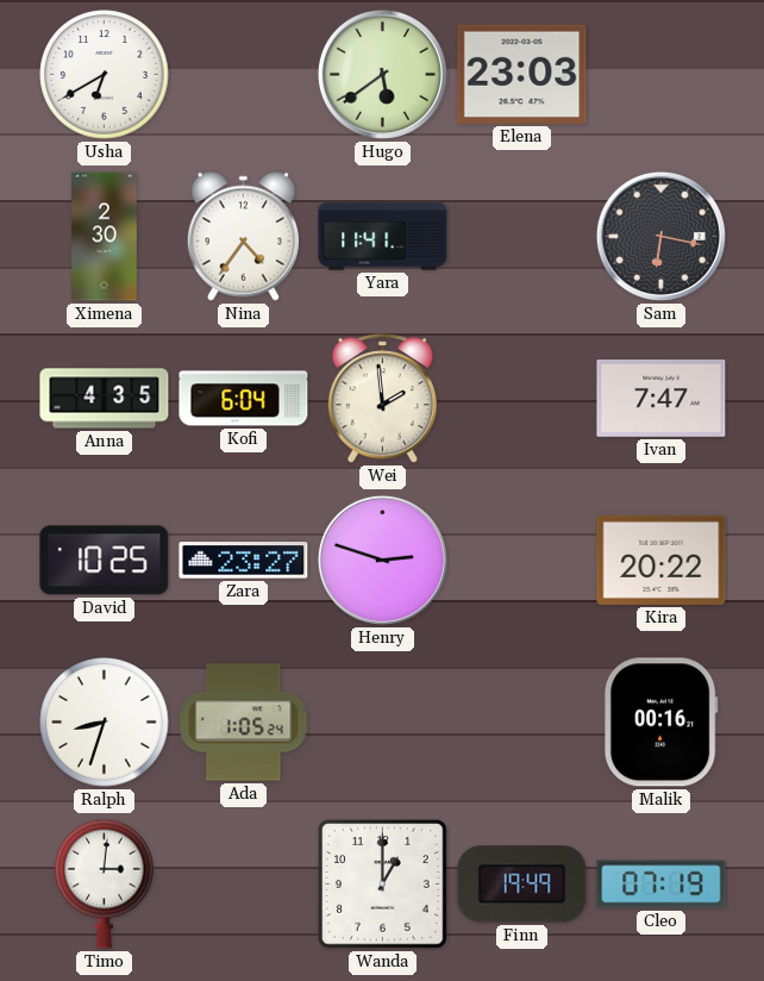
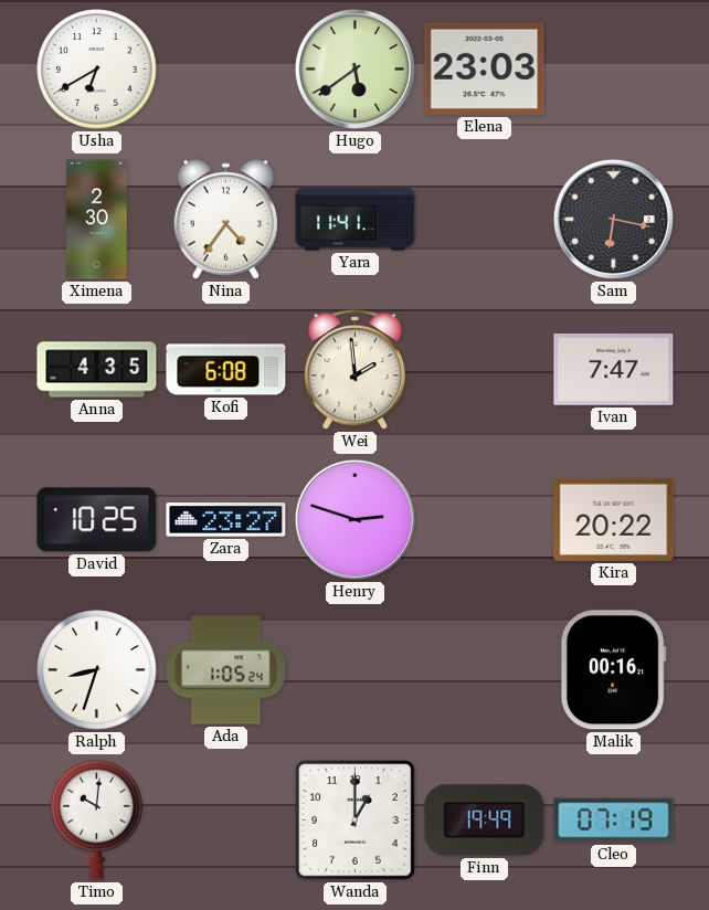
Kofi: 6:04 -> 6:08
Timo: 3:01 -> 10:01
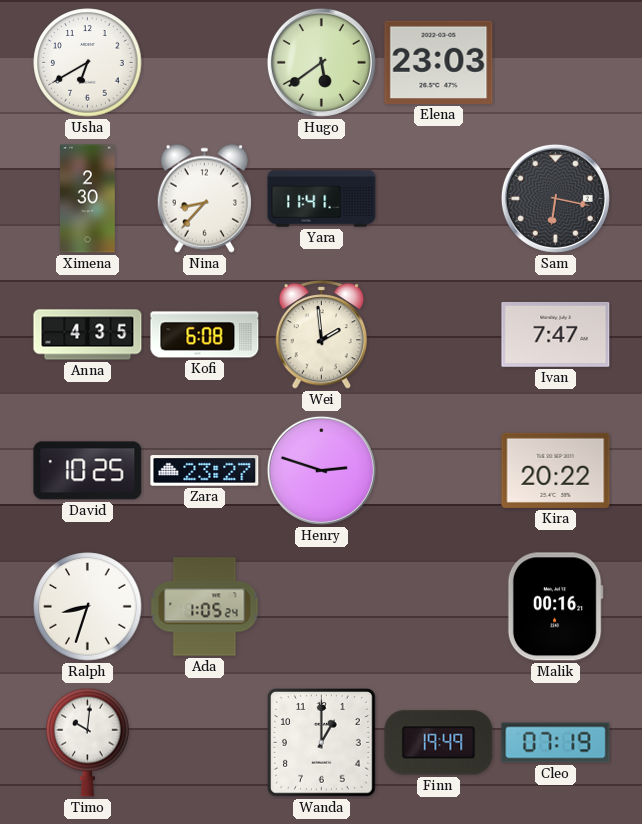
Nina: 4:36 -> 8:37
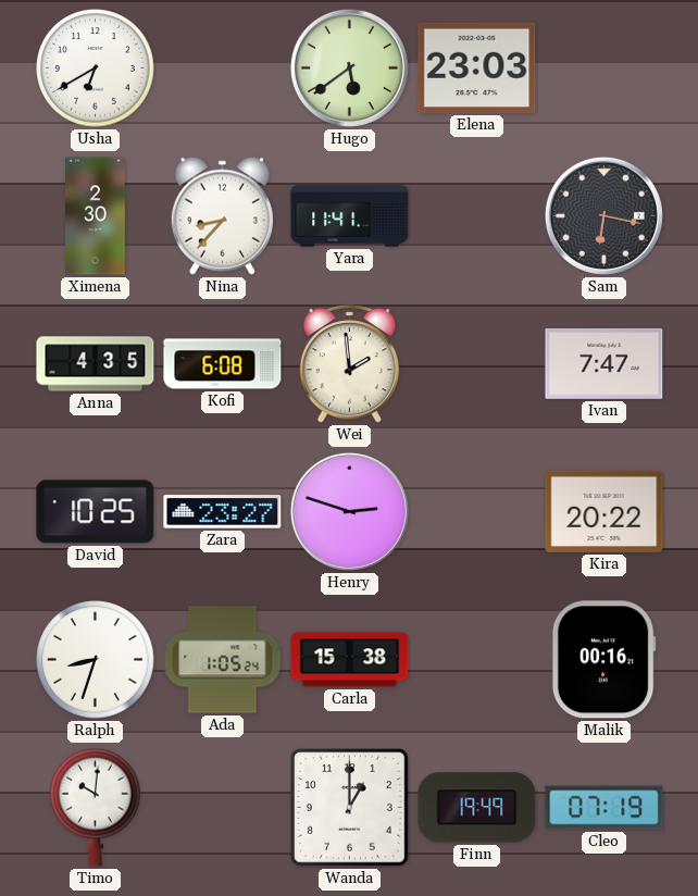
Carla: none -> 15:38
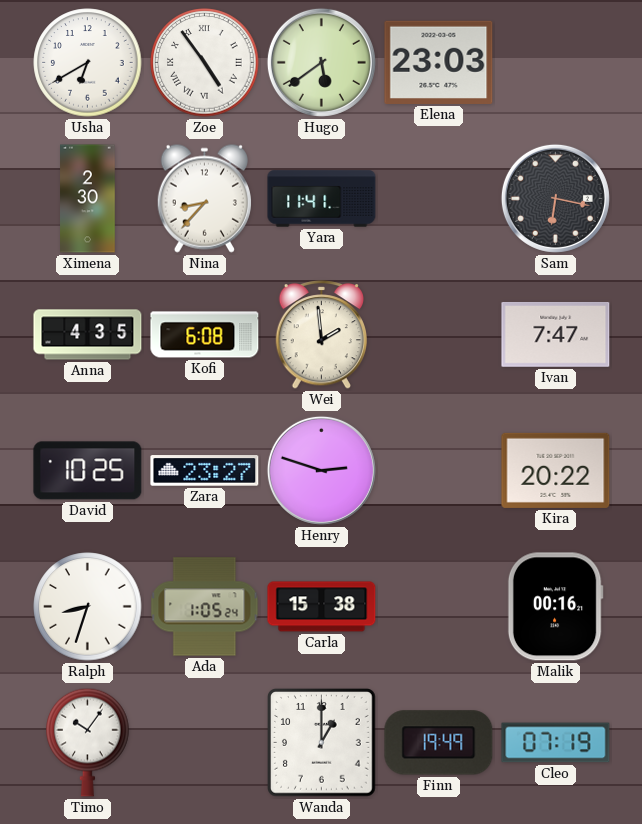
Zoe: none -> 4:54
Timo: 10:01 -> 10:06
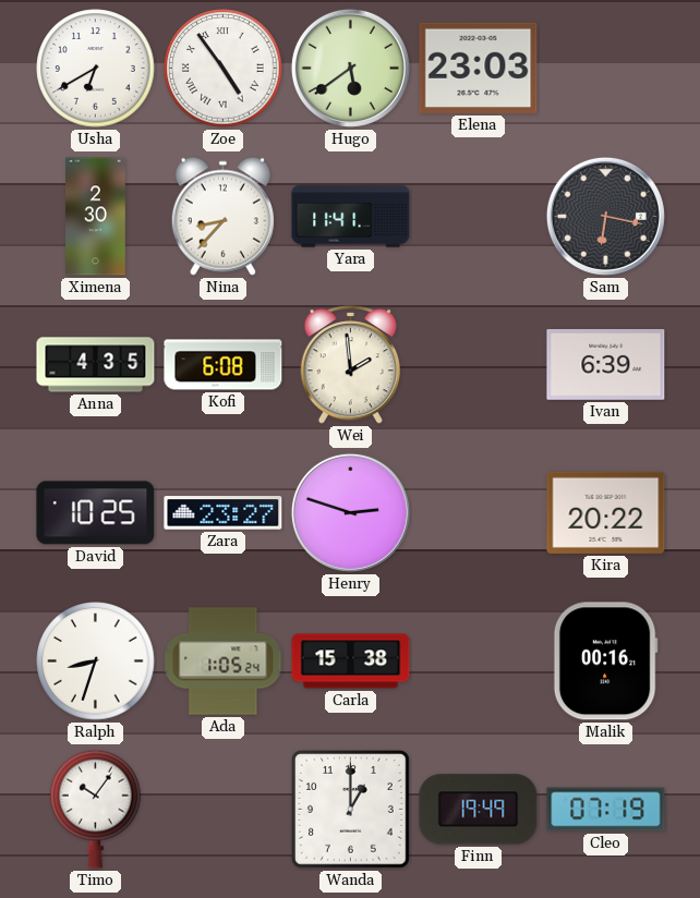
Ivan: 7:47 -> 6:39
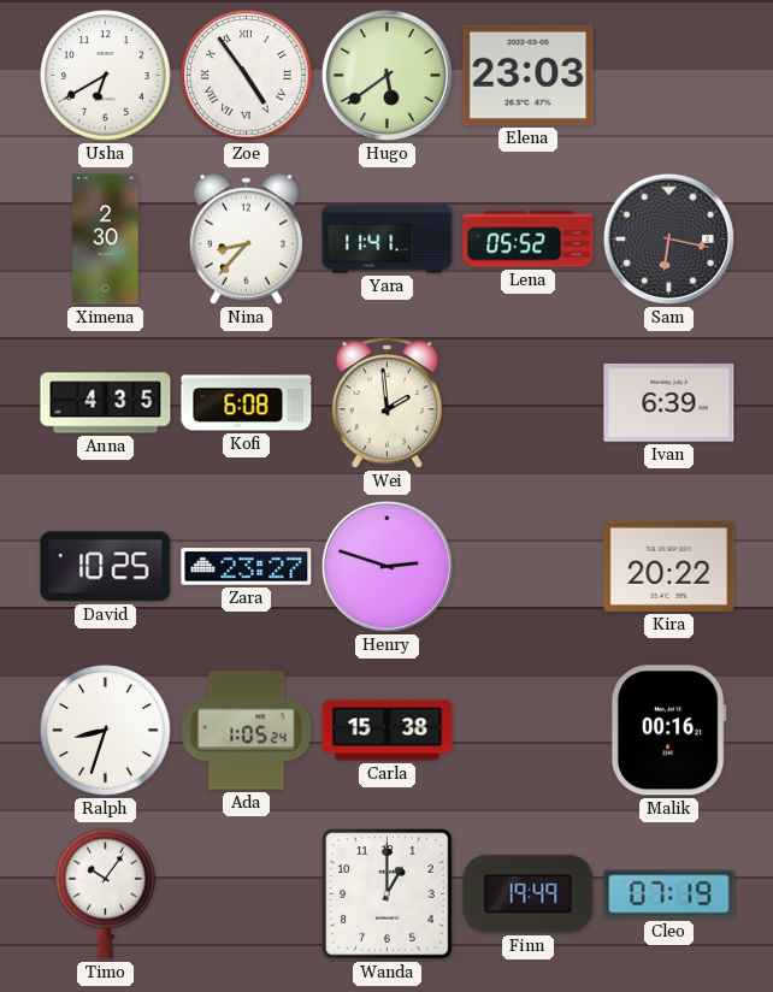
Lena: none -> 05:52
